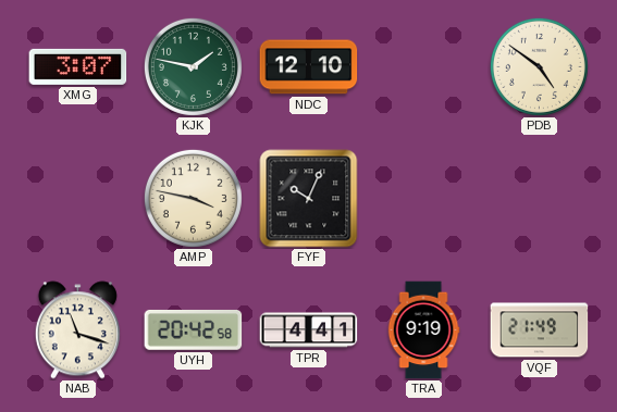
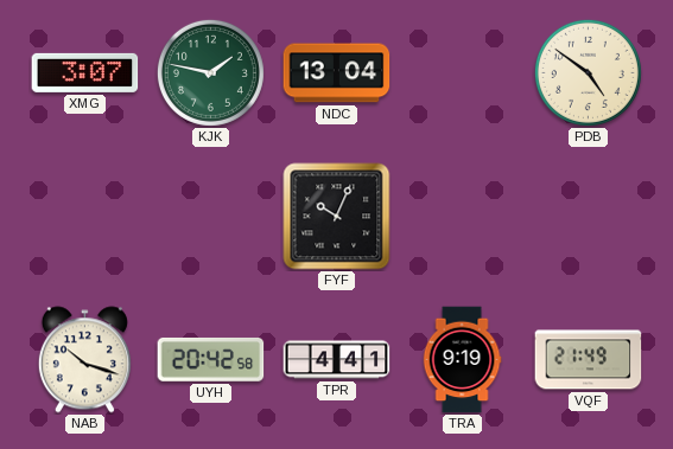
NDC: 12:10 -> 13:04
AMP: 3:47 -> none
NAB: 11:18 -> 10:18
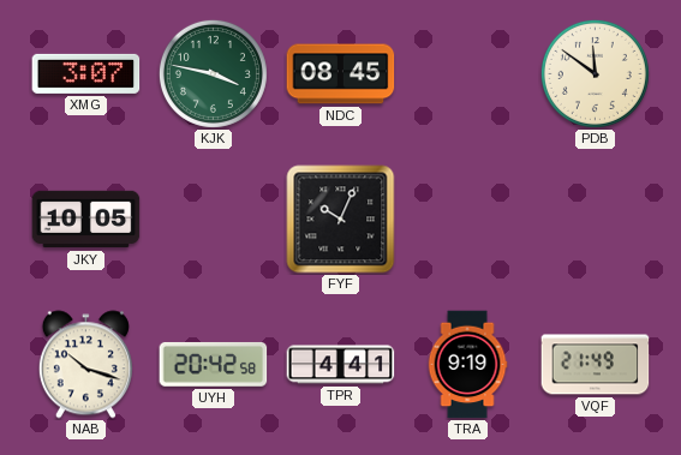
KJK: 1:47 -> 3:47
NDC: 13:04 -> 08:45
PDB: 4:51 -> 11:51
JKY: none -> 10:05
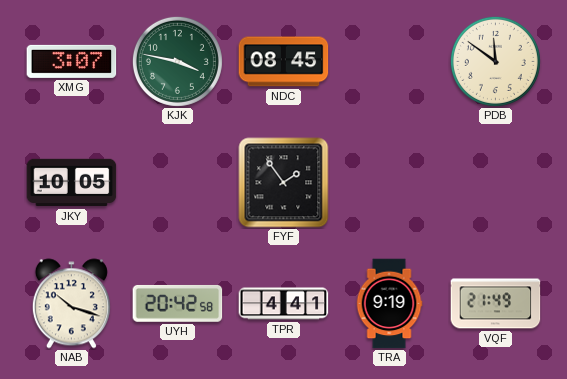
FYF: 10:04 -> 1:54
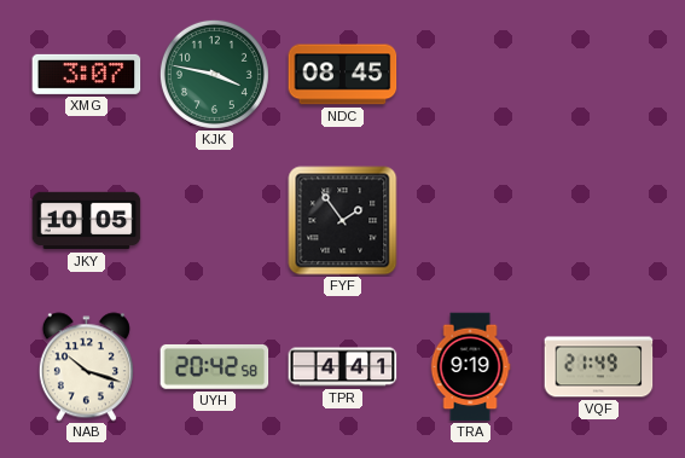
PDB: 11:51 -> none
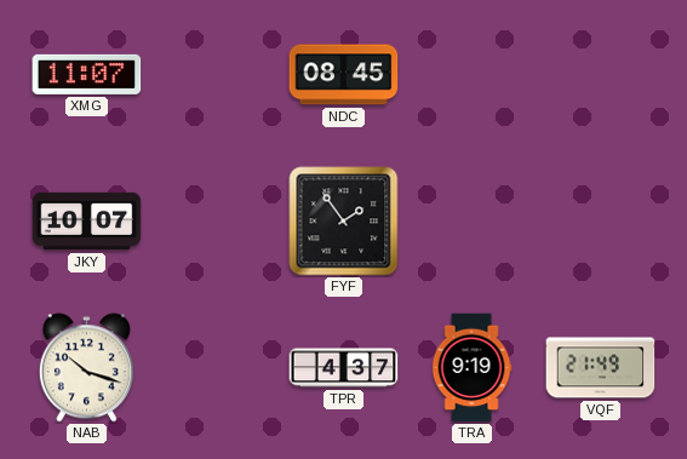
XMG: 3:07 -> 11:07
KJK: 3:47 -> none
JKY: 10:05 -> 10:07
UYH: 20:42 -> none
TPR: 4:41 -> 4:37
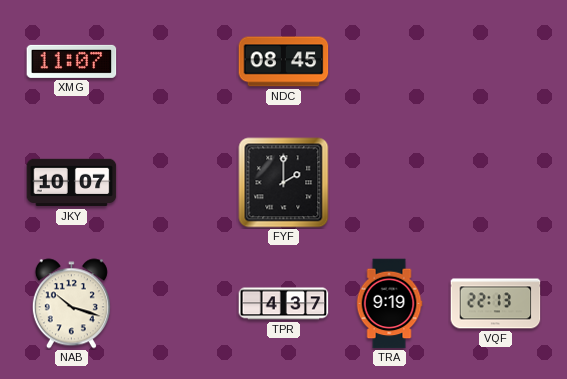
FYF: 1:54 -> 2:00
VQF: 21:49 -> 22:13
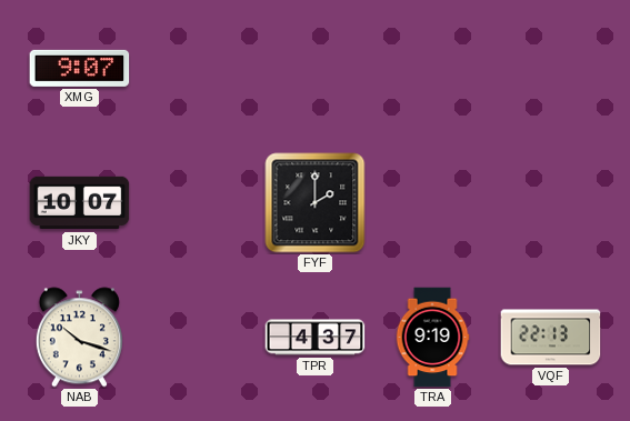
XMG: 11:07 -> 9:07
NDC: 08:45 -> none
